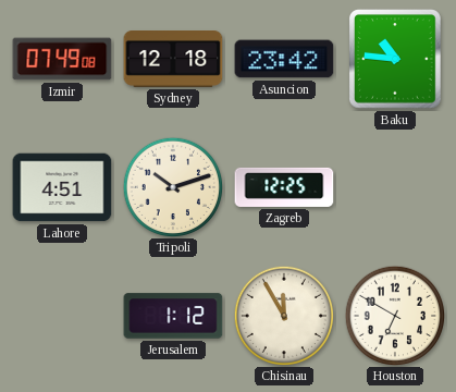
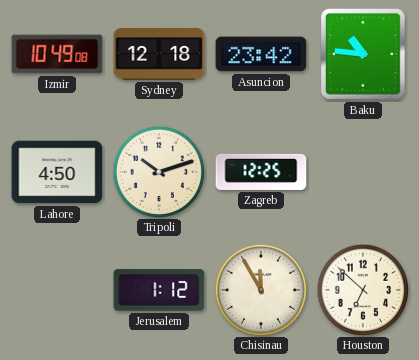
Izmir: 07:49 -> 10:49
Lahore: 4:51 -> 4:50
Houston: 6:50 -> 6:52
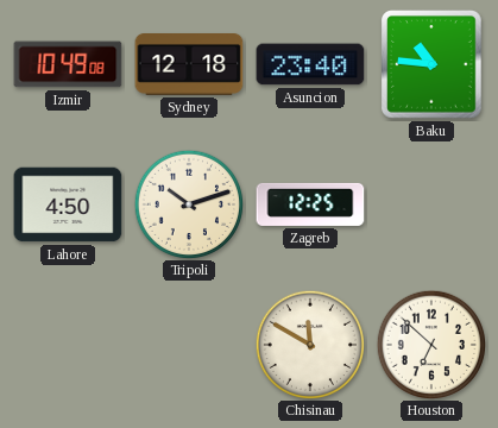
Asuncion: 23:42 -> 23:40
Jerusalem: 1:12 -> none
Chisinau: 11:55 -> 11:50
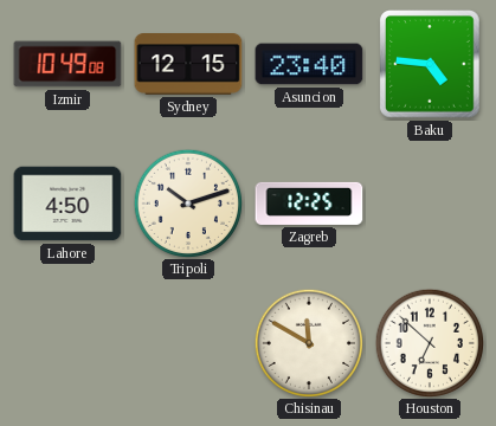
Sydney: 12:18 -> 12:15
Baku: 10:46 -> 4:46
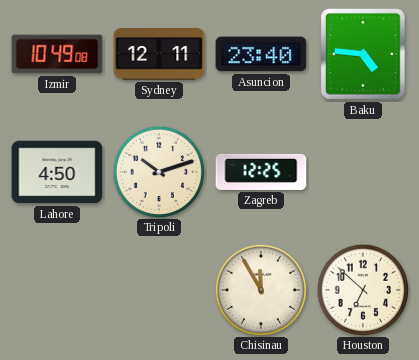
Sydney: 12:15 -> 12:11
Chisinau: 11:50 -> 11:55
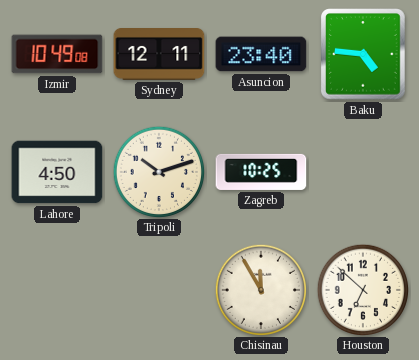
Zagreb: 12:25 -> 10:25
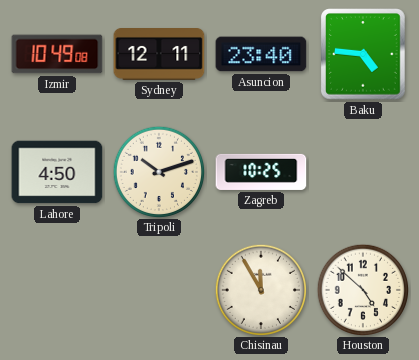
Houston: 6:52 -> 4:52
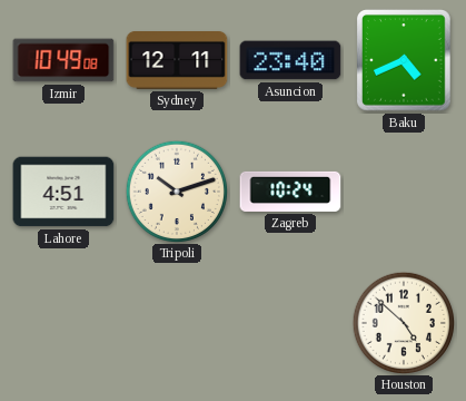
Baku: 4:46 -> 4:41
Lahore: 4:50 -> 4:51
Zagreb: 10:25 -> 10:24
Chisinau: 11:55 -> none
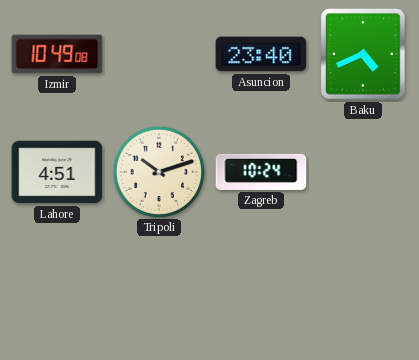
Sydney: 12:11 -> none
Houston: 4:52 -> none
